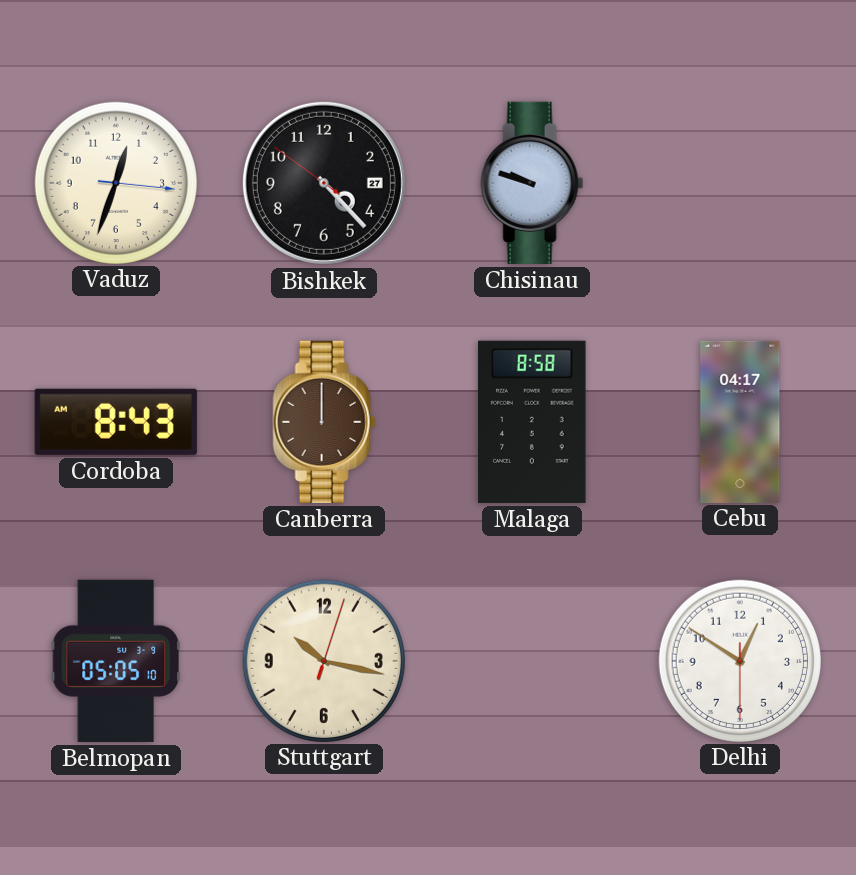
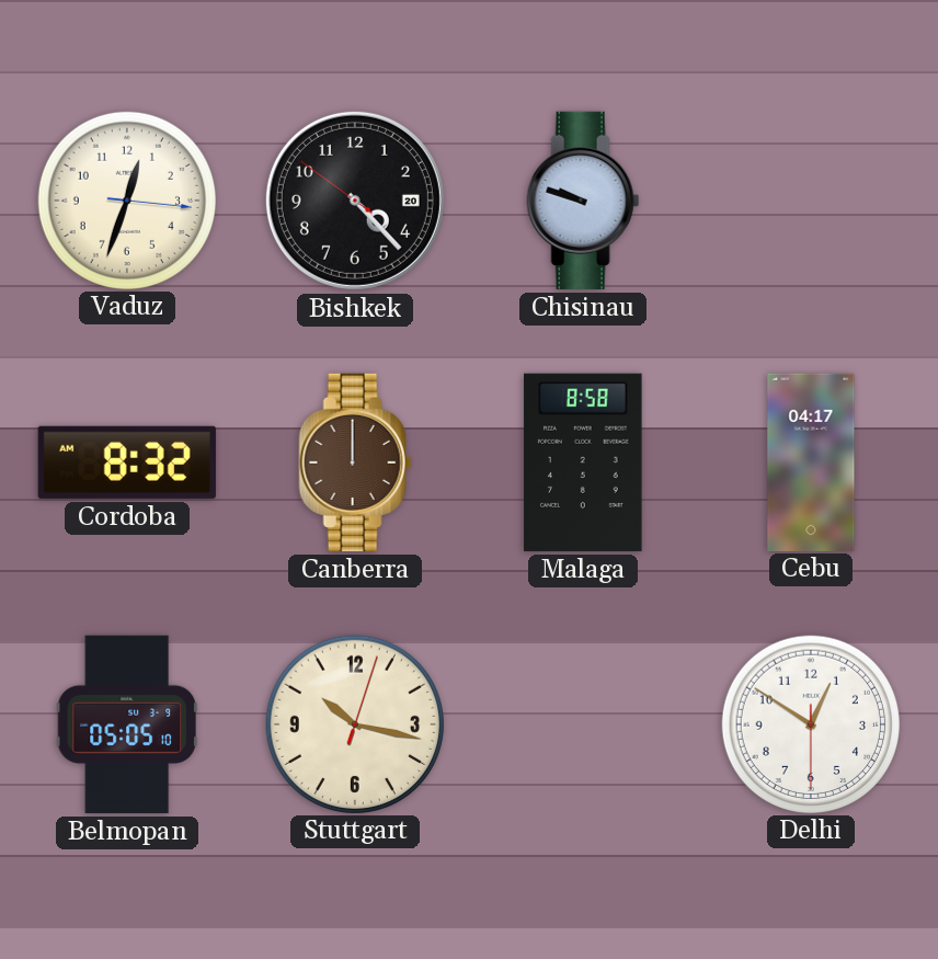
Bishkek date: 27 -> 20
Cordoba: 8:43 -> 8:32
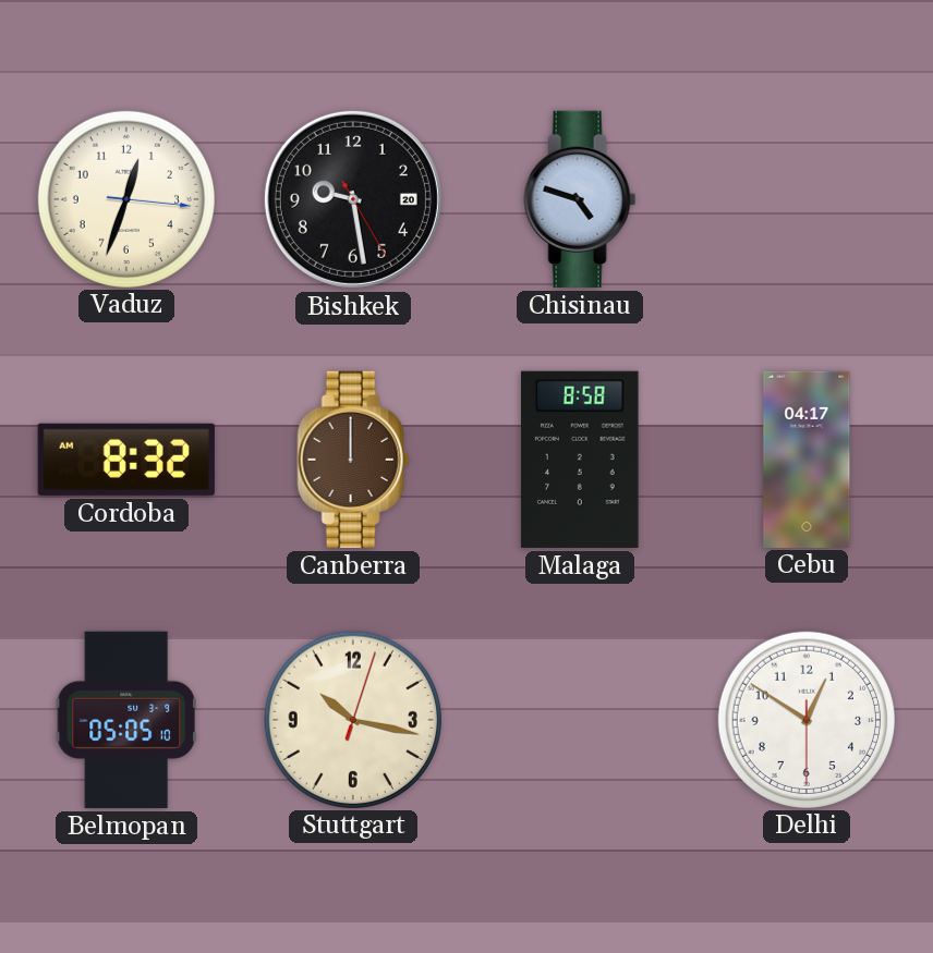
Bishkek: 4:22 -> 9:28
Chisinau: 9:48 -> 4:48
